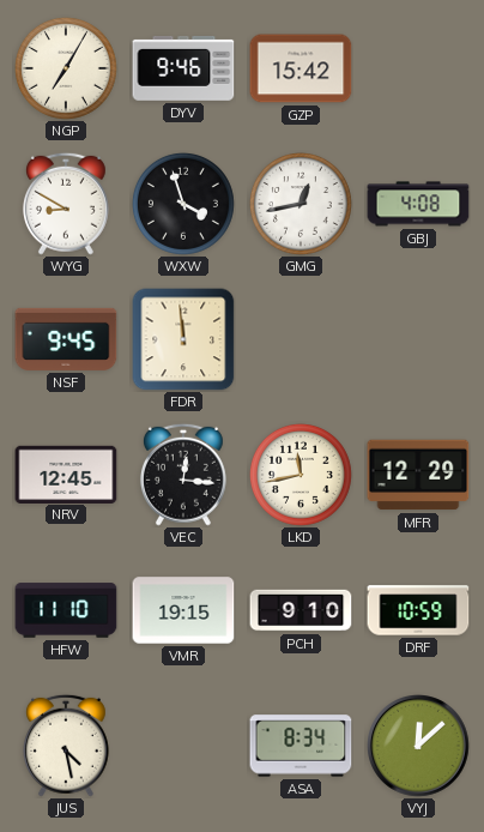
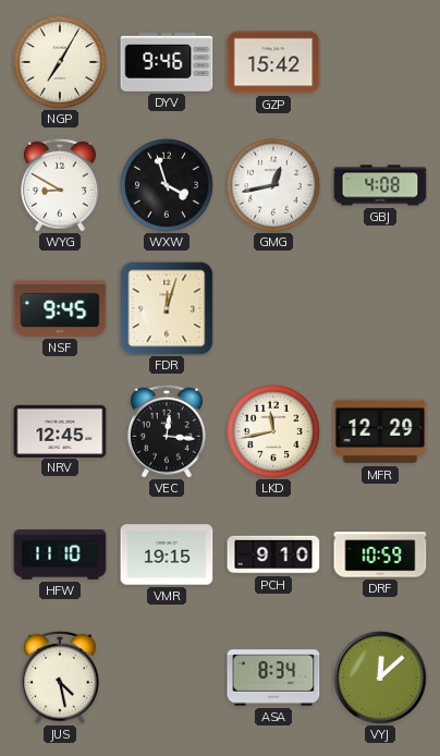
FDR: 11:59 -> 12:03
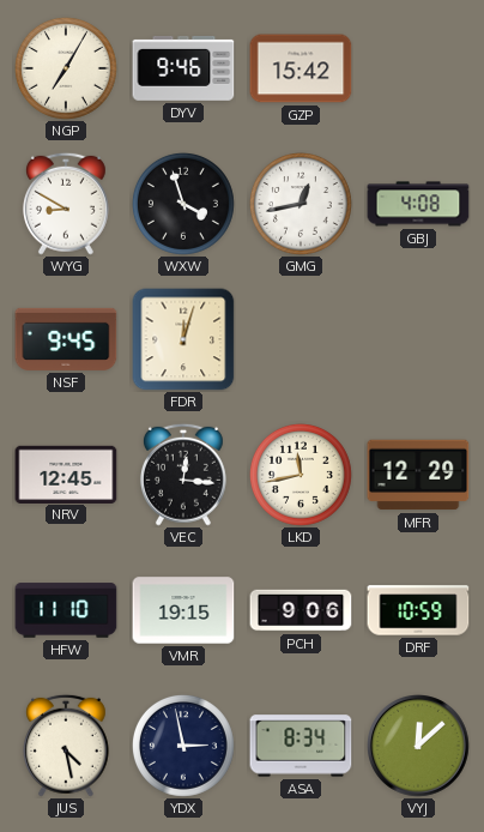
PCH: 9:10 -> 9:06
YDX: none -> 2:58
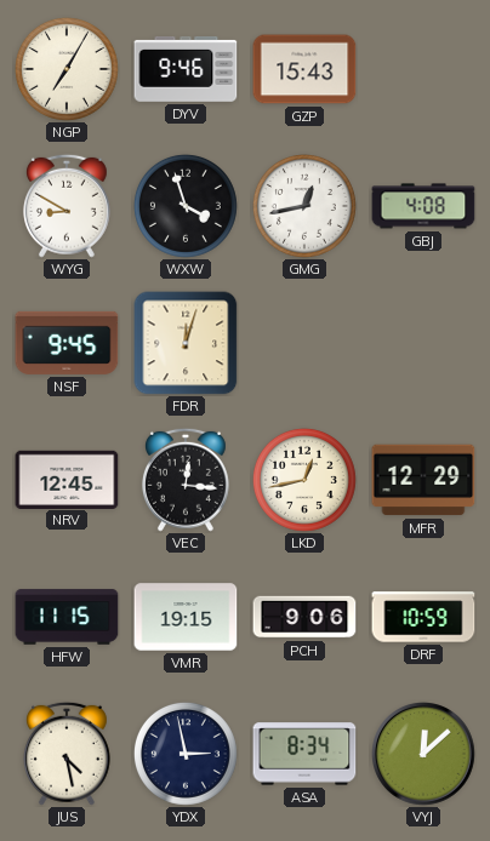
GZP: 15:42 -> 15:43
LKD: 11:43 -> 12:43
HFW: 11:10 -> 11:15
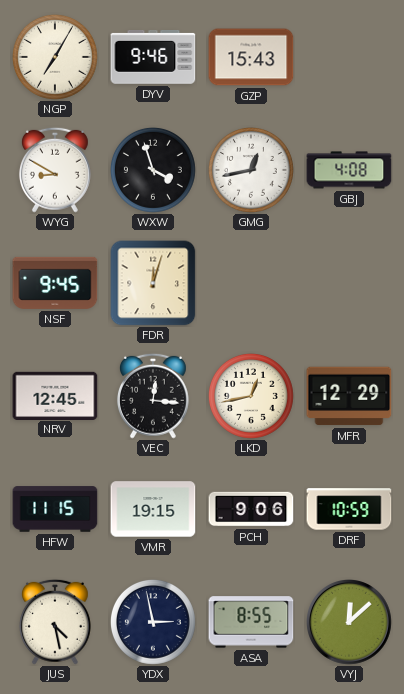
ASA: 8:34 -> 8:55
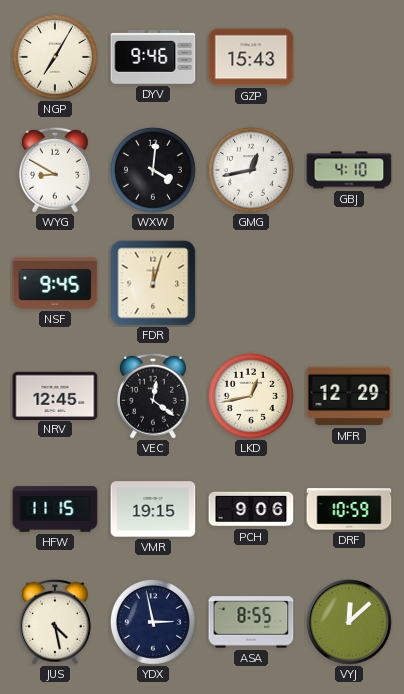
WXW: 3:57 -> 4:01
GBJ: 4:08 -> 4:10
VEC: 12:16 -> 12:21
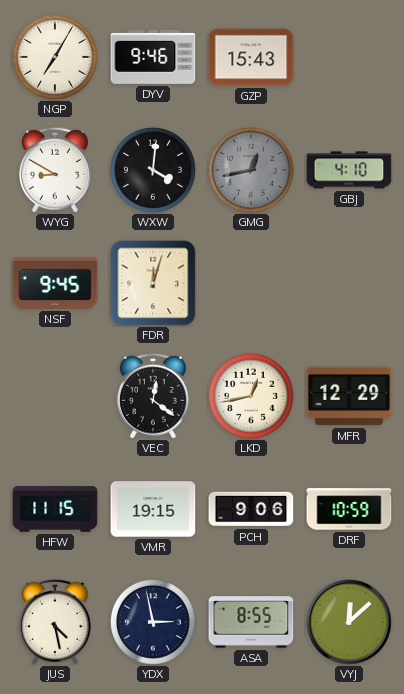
GMG dial: white -> grey
NRV: 12:45 -> none
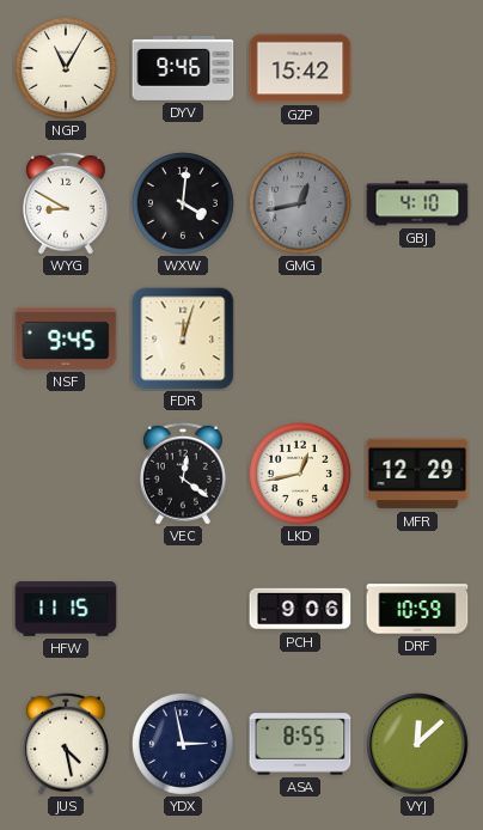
NGP: 7:05 -> 11:05
GZP: 15:43 -> 15:42
VMR: 19:15 -> none
